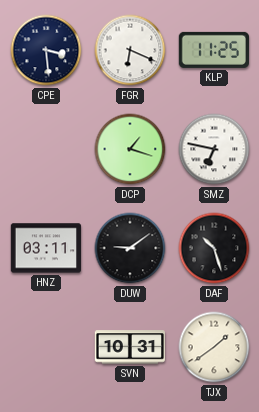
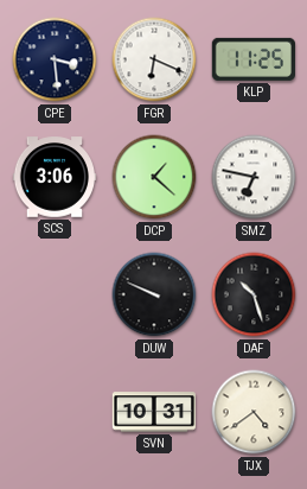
SCS: none -> 3:06
DCP: 1:18 -> 1:22
HNZ: 03:11 -> none
DUW: 9:09 -> 9:49
TJX: 1:39 -> 4:39
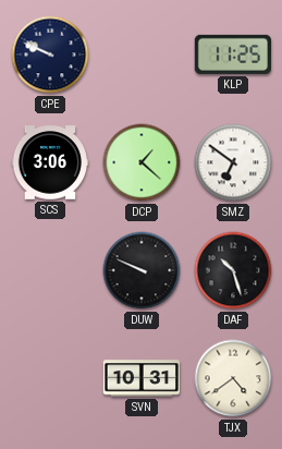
CPE: 3:29 -> 9:49
FGR: 6:19 -> none
SMZ: 6:47 -> 6:51
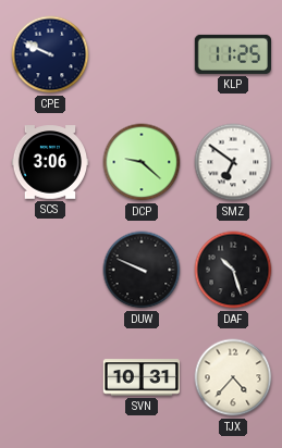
DCP: 1:22 -> 9:22
TJX: 4:39 -> 4:37
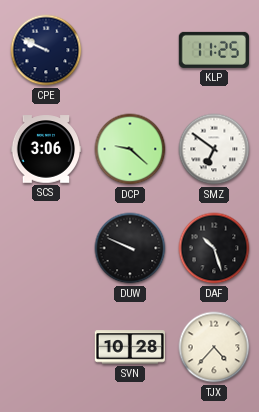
SVN: 10:31 -> 10:28
